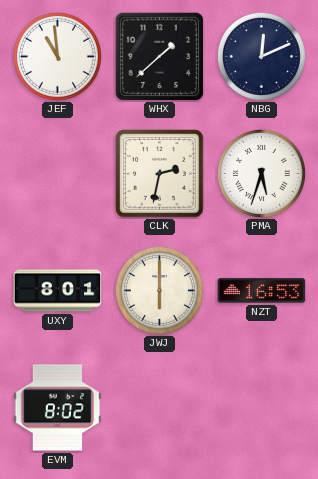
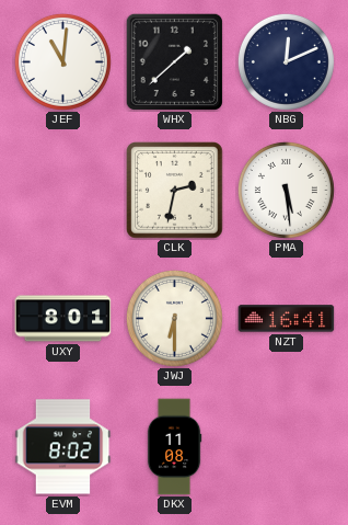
JEF: 10:59 -> 11:01
PMA: 5:33 -> 5:29
JWJ: 6:00 -> 6:30
NZT: 16:53 -> 16:41
DKX: none -> 11:08
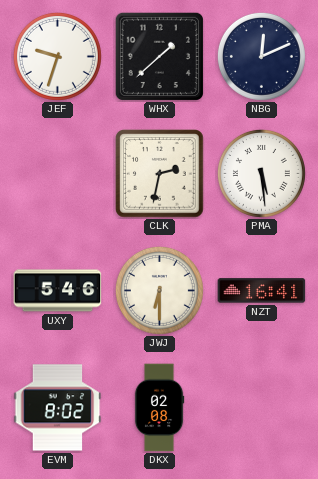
JEF: 11:01 -> 9:33
UXY: 8:01 -> 5:46
DKX: 11:08 -> 02:08
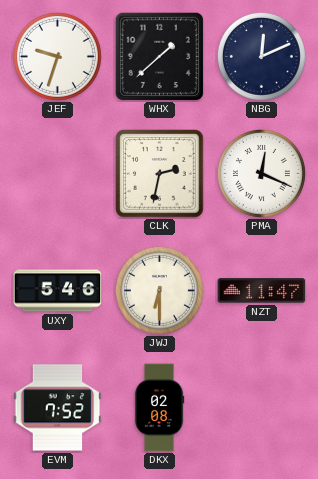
PMA: 5:29 -> 12:19
NZT: 16:41 -> 11:47
EVM: 8:02 -> 7:52
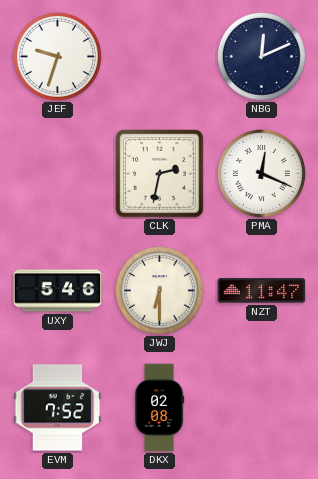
WHX: 1:38 -> none
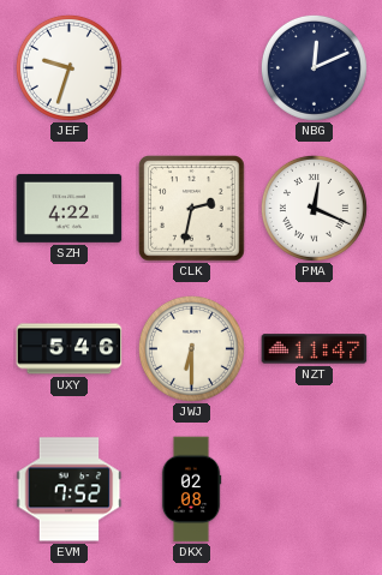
SZH: none -> 4:22
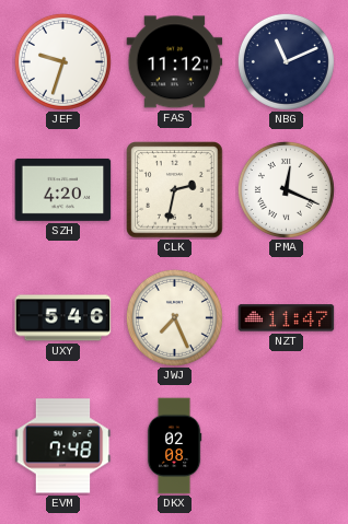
FAS: none -> 11:12
NBG: 12:11 -> 11:11
SZH: 4:22 -> 4:20
JWJ: 6:30 -> 7:26
EVM: 7:52 -> 7:48
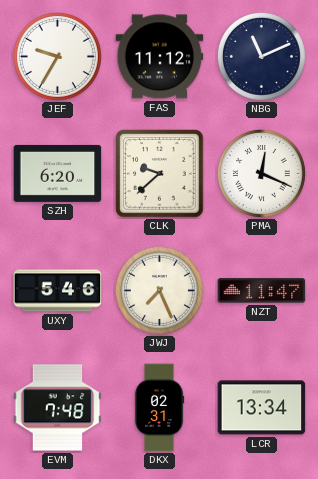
JEF: 9:33 -> 9:35
SZH: 4:20 -> 6:20
CLK: 2:32 -> 9:38
DKX: 02:08 -> 02:31
LCR: none -> 13:34
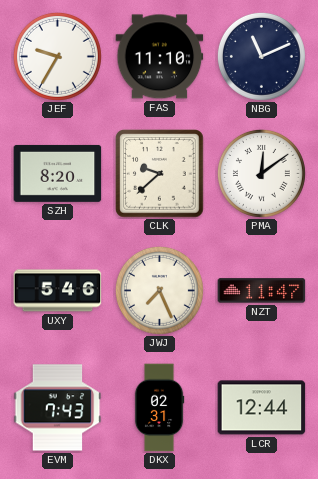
FAS: 11:12 -> 11:10
SZH: 6:20 -> 8:20
PMA: 12:19 -> 12:09
EVM: 7:48 -> 7:43
LCR: 13:34 -> 12:44
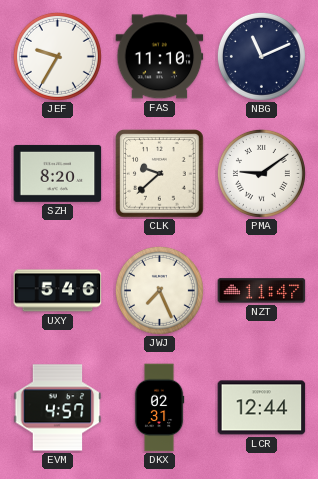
PMA: 12:09 -> 9:09
EVM: 7:43 -> 4:57
